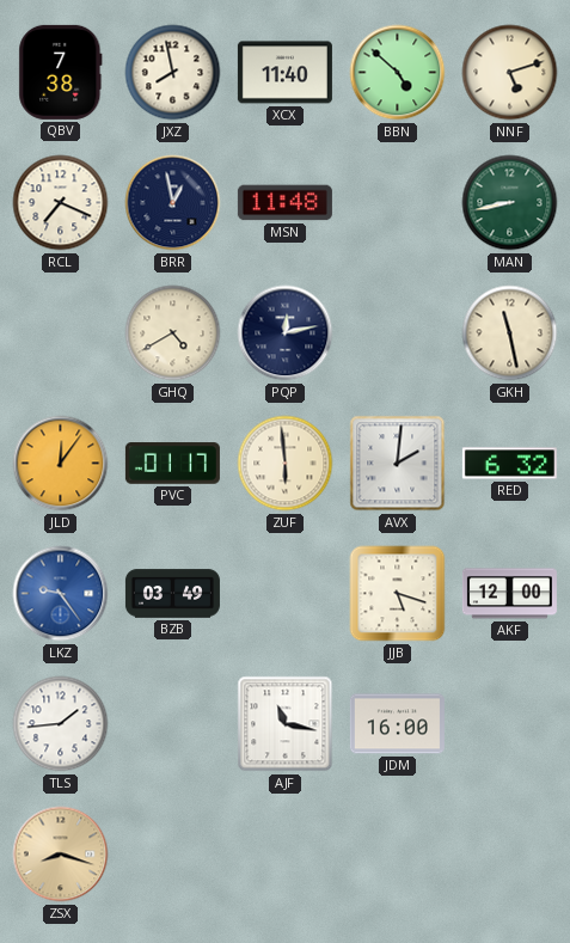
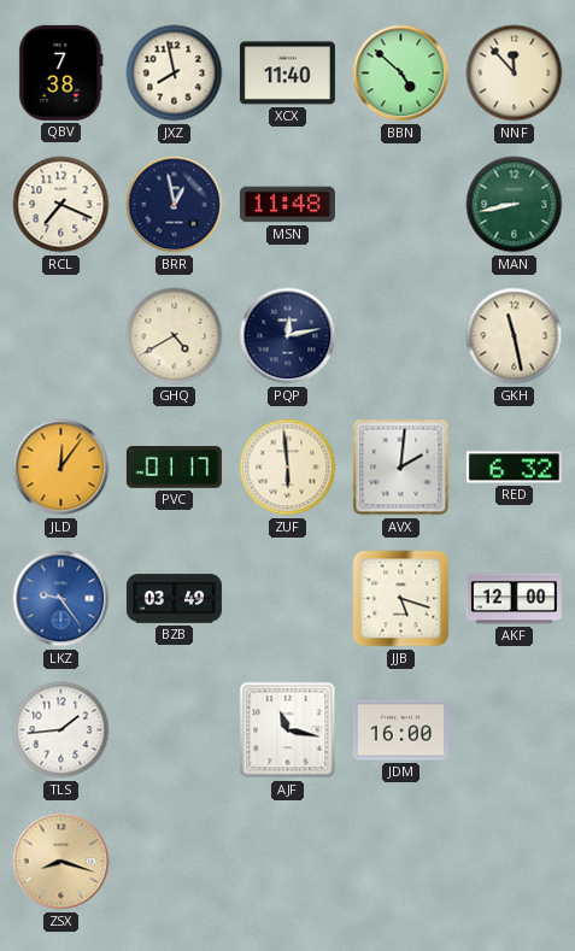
NNF: 5:12 -> 11:53
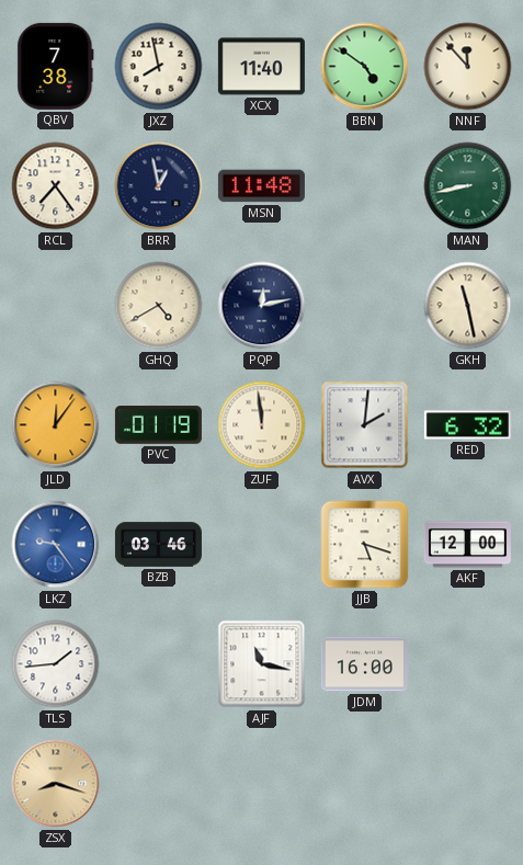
BBN: 4:52 -> 4:51
RCL: 7:19 -> 7:24
PVC: 01:17 -> 01:19
ZUF: 5:59 -> 11:59
BZB: 03:49 -> 03:46
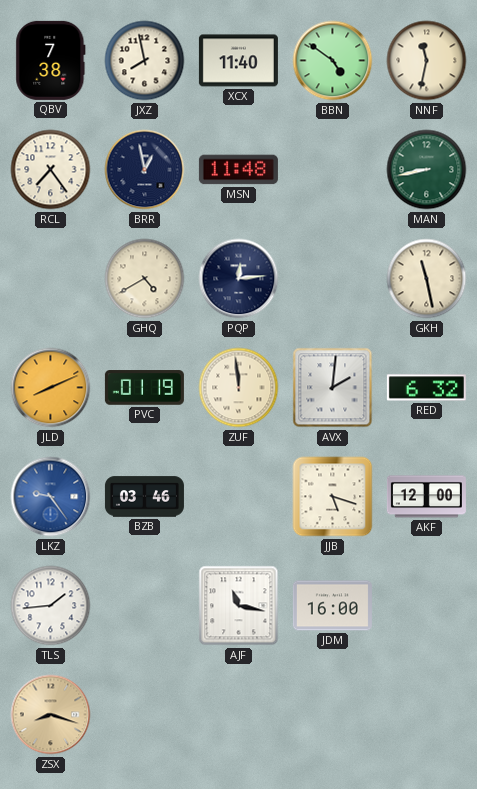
NNF: 11:53 -> 11:32
PQP: 12:13 -> 12:14
JLD: 12:06 -> 8:11
